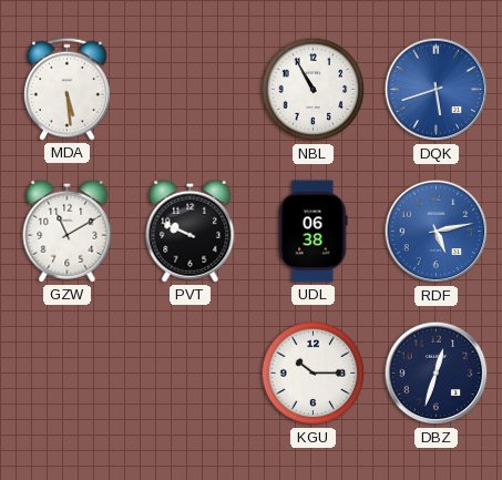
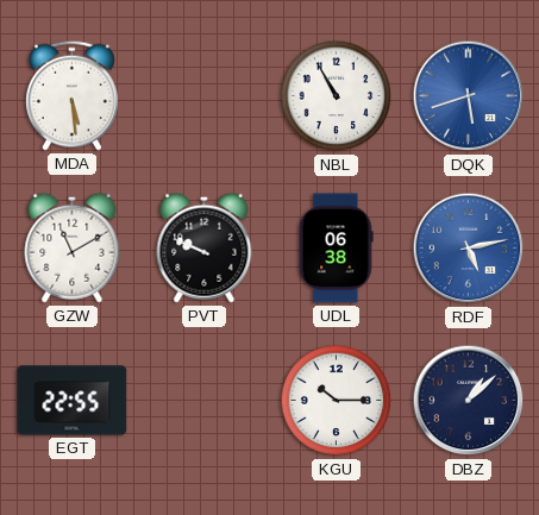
EGT: none -> 22:55
DBZ: 12:33 -> 1:08
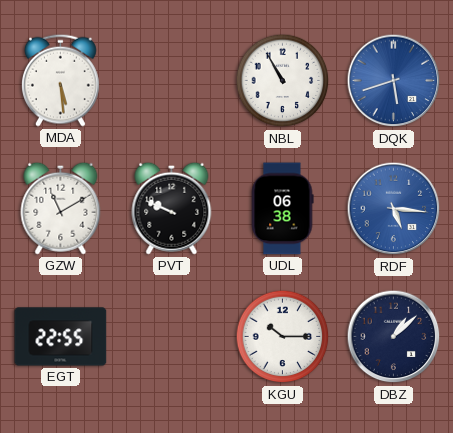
RDF: 5:13 -> 5:16
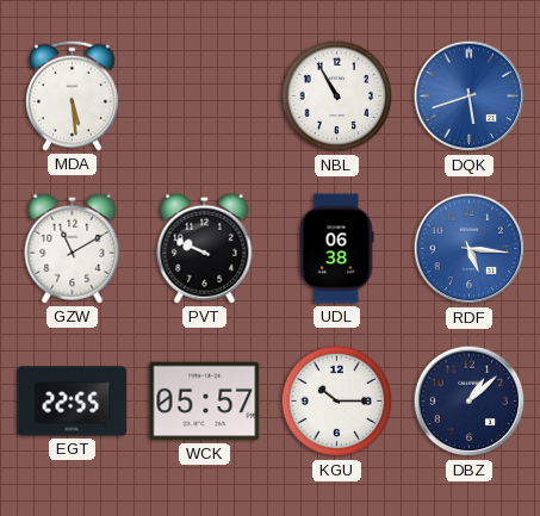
WCK: none -> 05:57
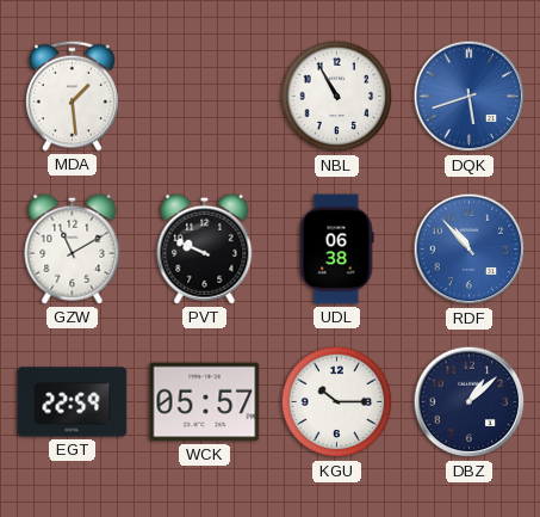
MDA: 5:29 -> 1:29
RDF: 5:16 -> 10:53
EGT: 22:55 -> 22:59
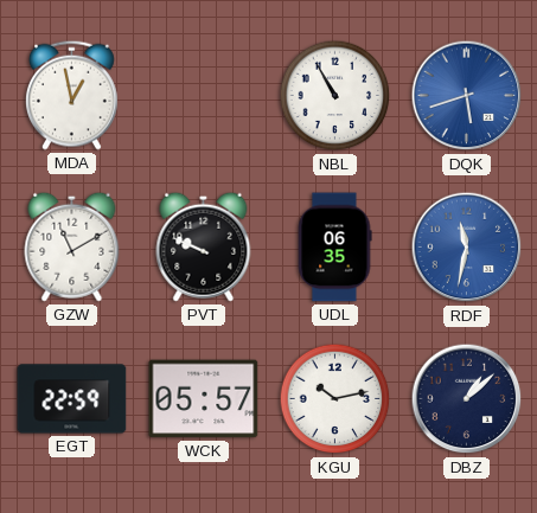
MDA: 1:29 -> 12:58
UDL: 06:38 -> 06:35
RDF: 10:53 -> 11:32
KGU: 10:15 -> 10:13
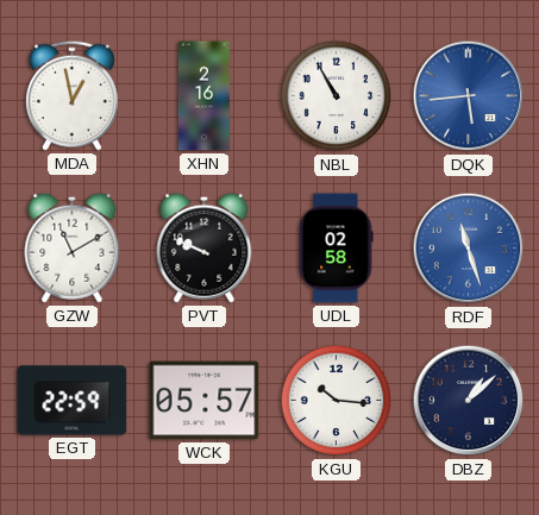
XHN: none -> 2:16
DQK: 5:42 -> 5:44
UDL: 06:35 -> 02:58
RDF: 11:32 -> 11:27
KGU: 10:13 -> 10:16
